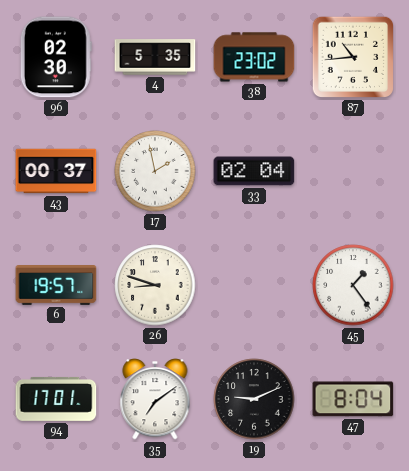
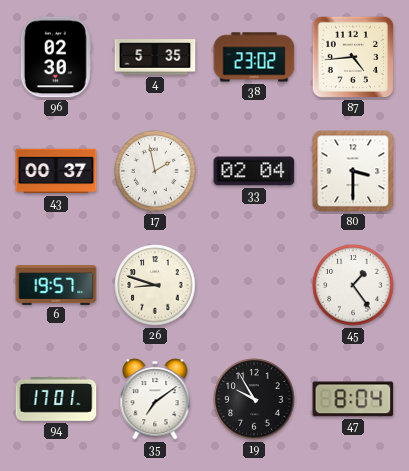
87: 10:44 -> 4:44
80: none -> 3:30
19: 9:11 -> 9:55
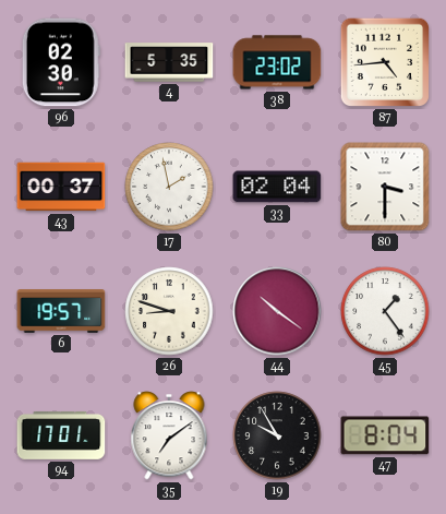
44: none -> 10:21
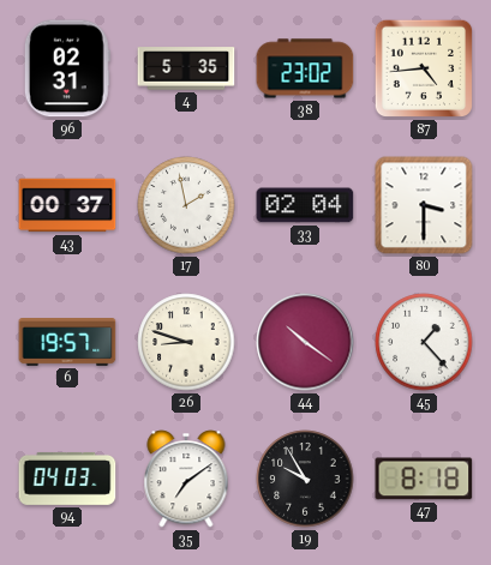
96: 02:30 -> 02:31
45: 1:24 -> 1:23
94: 17:01 -> 04:03
47: 8:04 -> 8:18
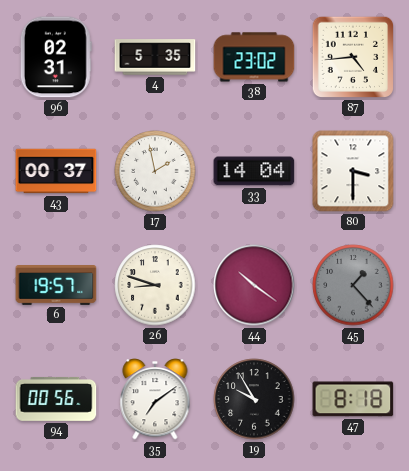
33: 02:04 -> 14:04
45 dial: white -> grey
94: 04:03 -> 00:56
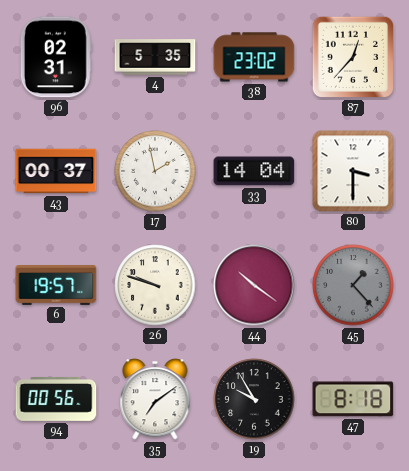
87: 4:44 -> 12:37
26: 8:48 -> 9:48
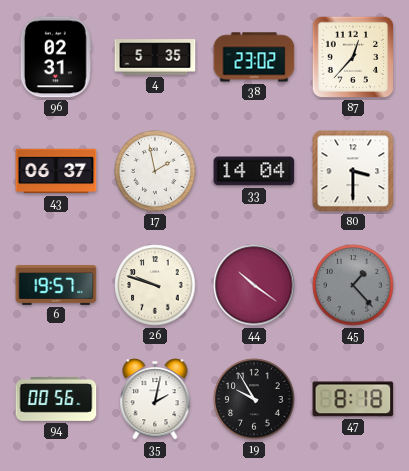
43: 00:37 -> 06:37
35: 7:09 -> 2:02
